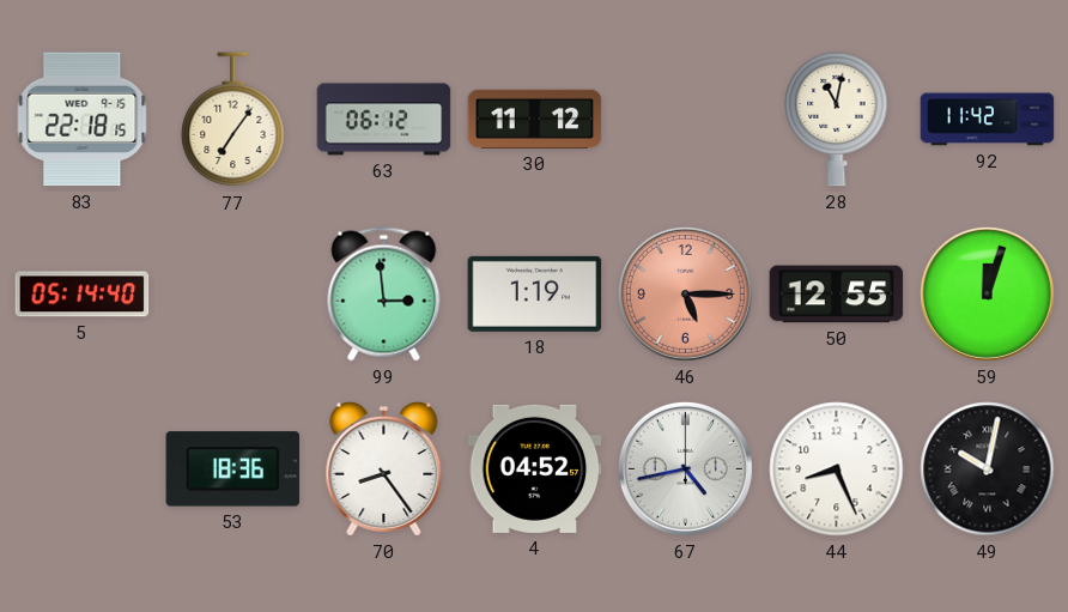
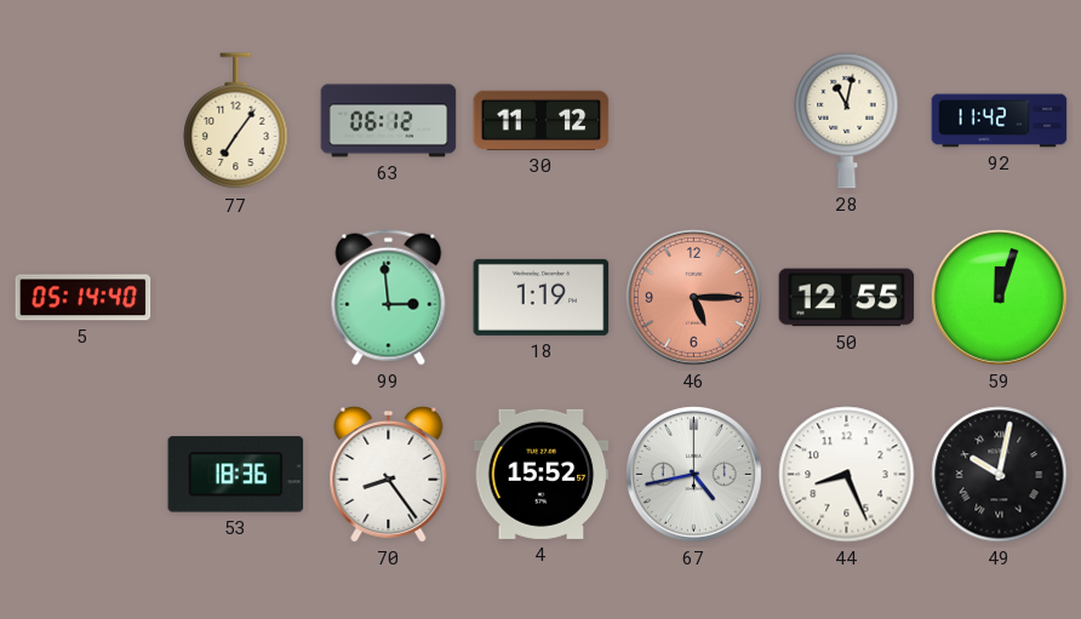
83: 22:18 -> none
4: 04:52 -> 15:52
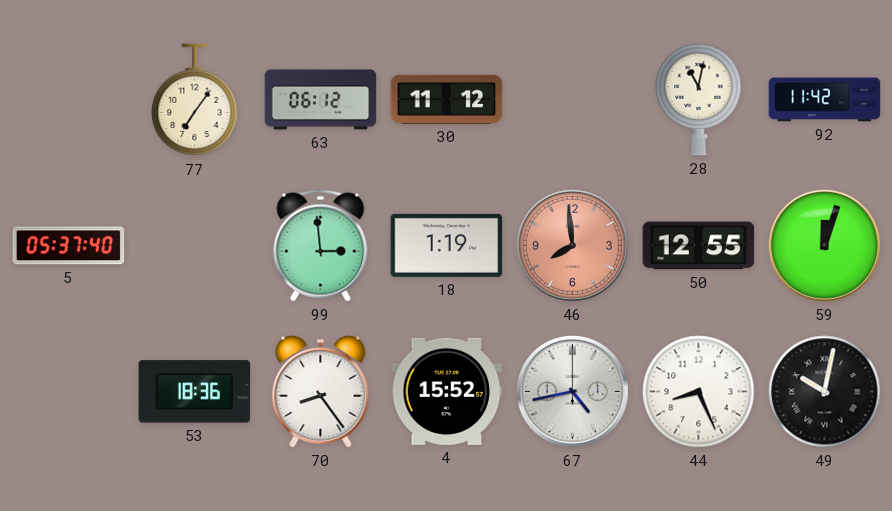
5: 05:14 -> 05:37
46: 5:15 -> 7:59
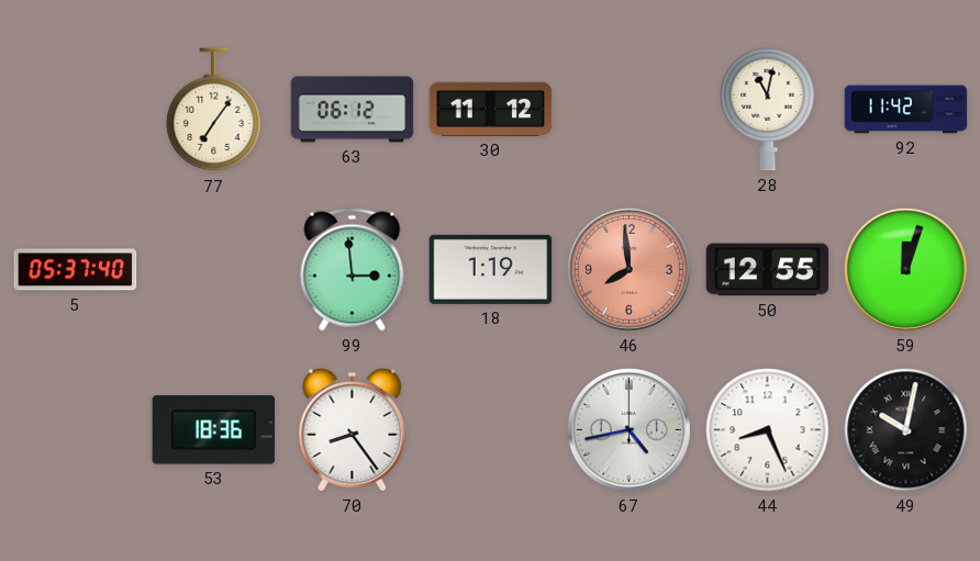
4: 15:52 -> none
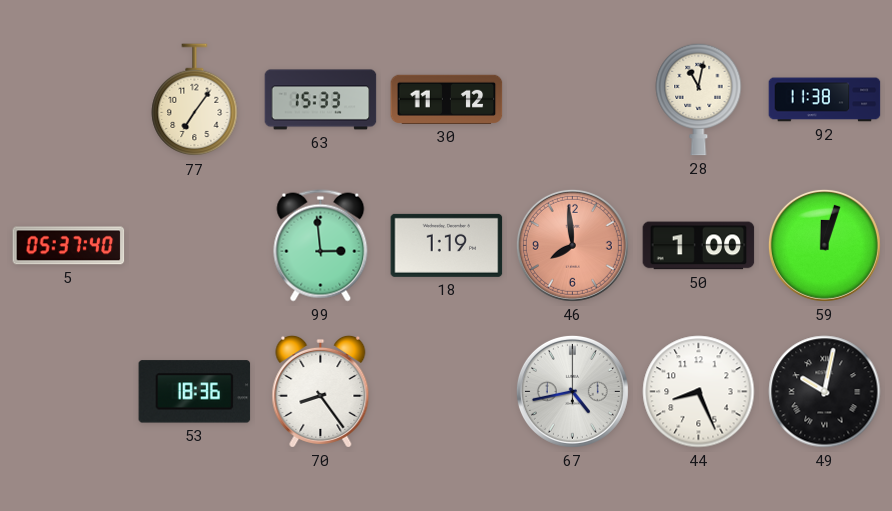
63: 06:12 -> 15:33
92: 11:42 -> 11:38
50: 12:55 -> 1:00
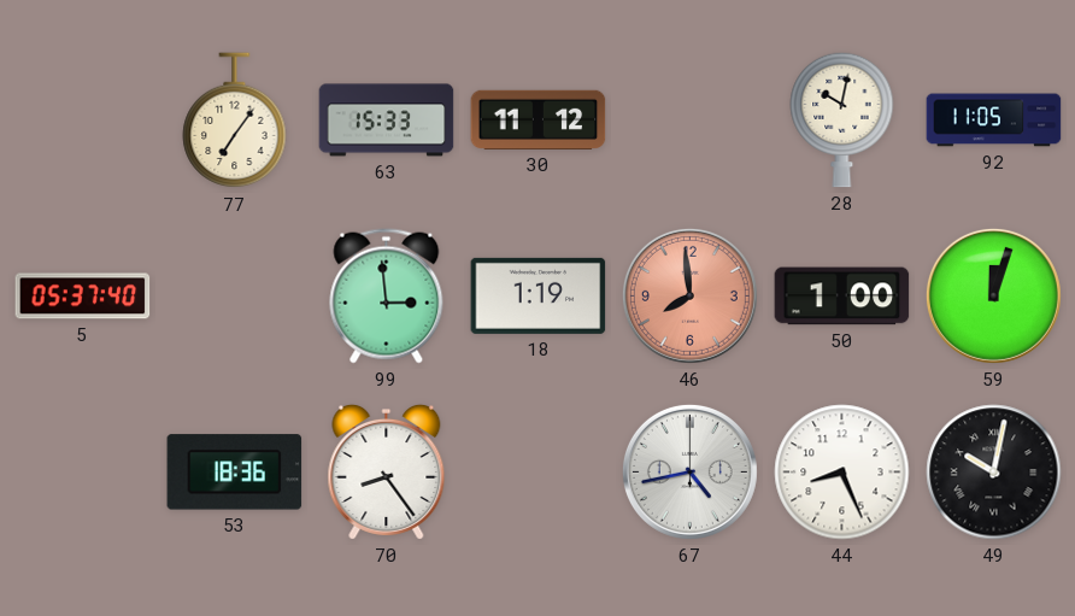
28: 11:02 -> 10:02
92: 11:38 -> 11:05
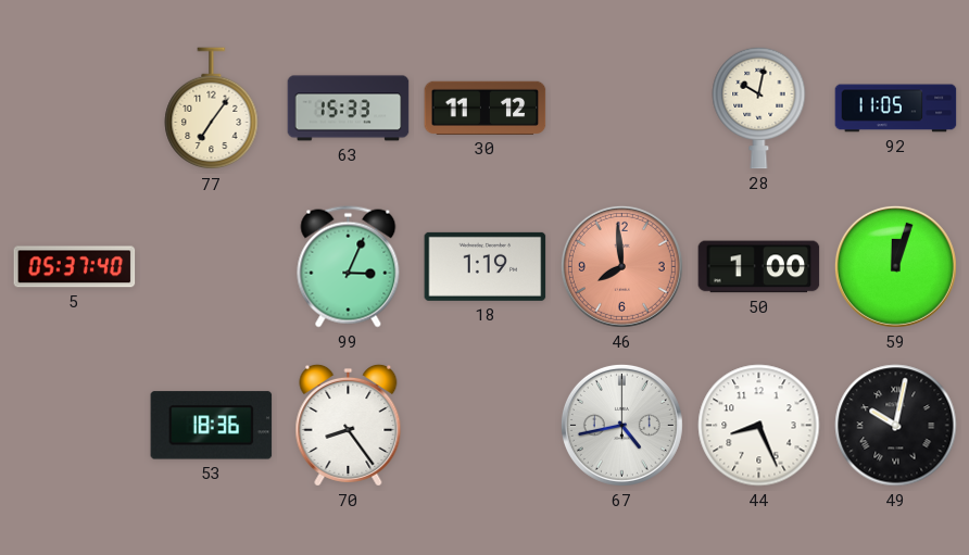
99: 2:59 -> 3:04
